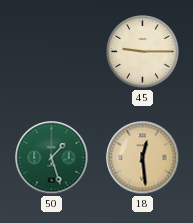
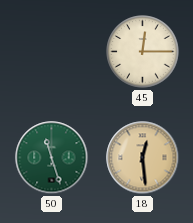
45: 9:15 -> 12:15
50: 1:27 -> 11:27
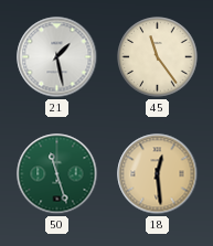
21: none -> 1:28
45: 12:15 -> 11:24
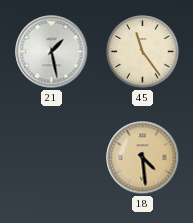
50: 11:27 -> none
18: 12:29 -> 4:29
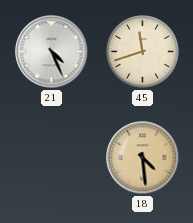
21: 1:28 -> 4:26
45: 11:24 -> 11:42
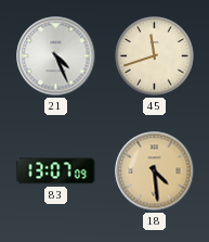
83: none -> 13:07
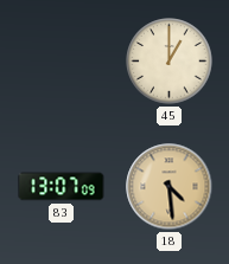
21: 4:26 -> none
45: 11:42 -> 1:00
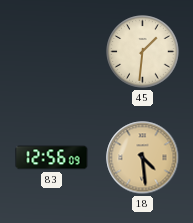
45: 1:00 -> 1:31
83: 13:07 -> 12:56
